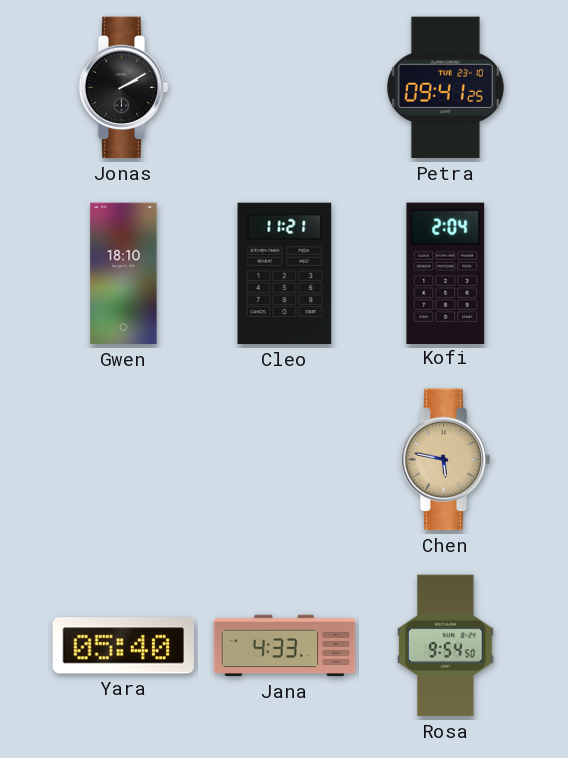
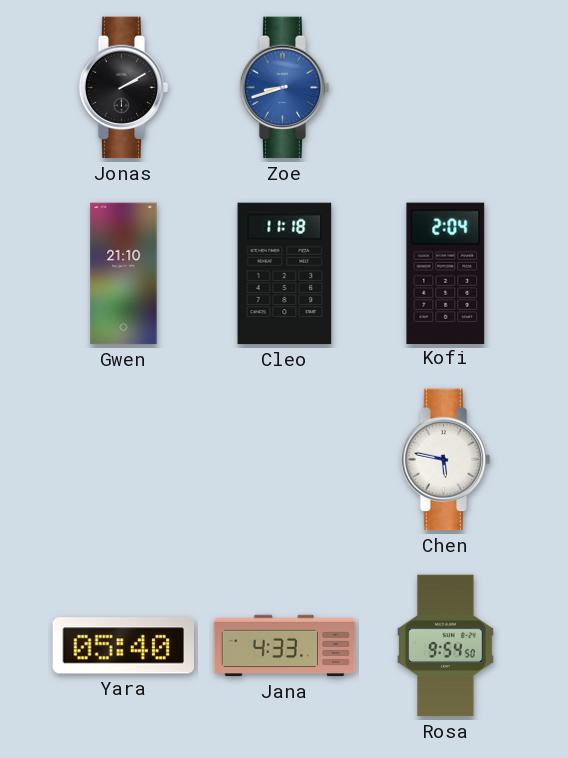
Zoe: none -> 8:42
Petra: 09:41 -> none
Gwen: 18:10 -> 21:10
Cleo: 11:21 -> 11:18
Chen dial: champagne -> white
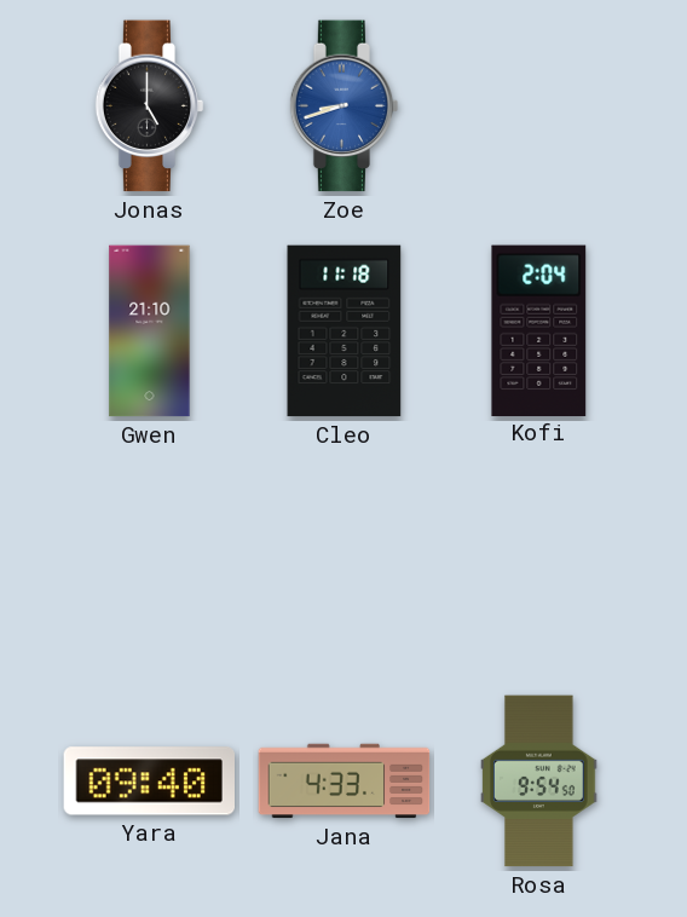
Jonas: 2:10 -> 5:00
Chen: 5:47 -> none
Yara: 05:40 -> 09:40
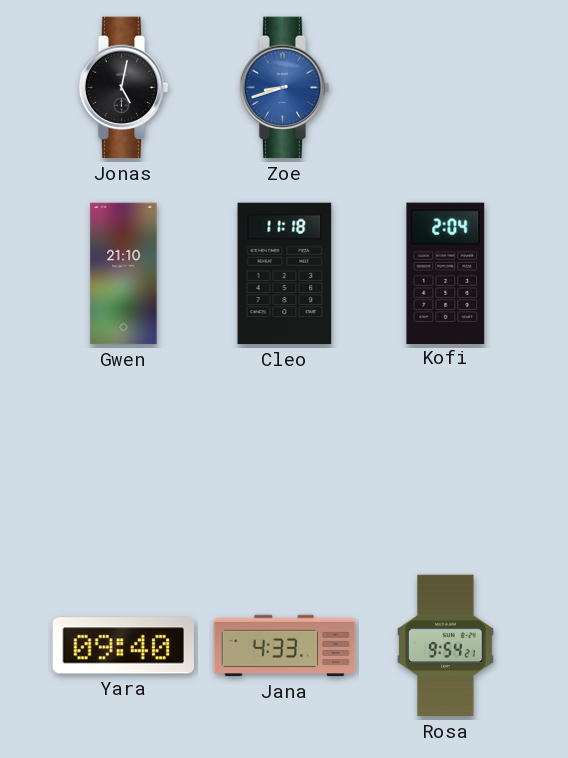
Jonas: 5:00 -> 5:02
Rosa: 9:54:50 -> 9:54:21
